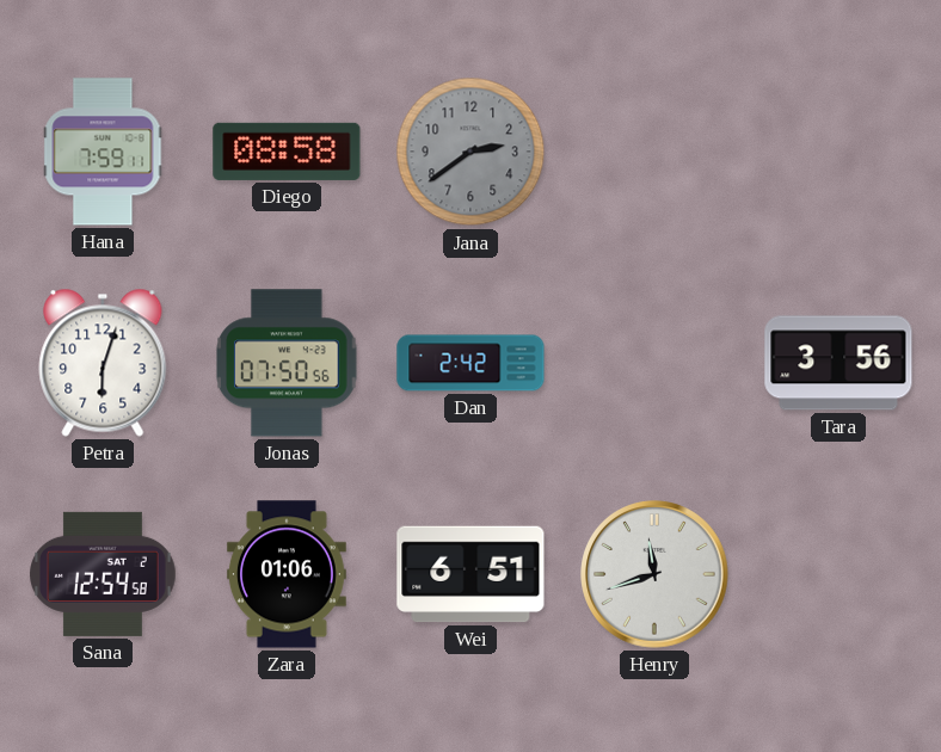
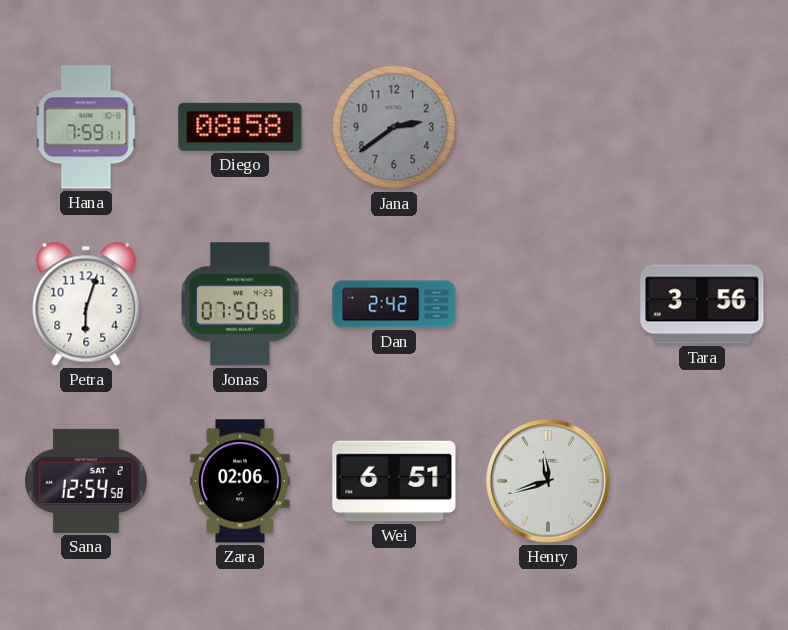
Zara: 01:06 -> 02:06
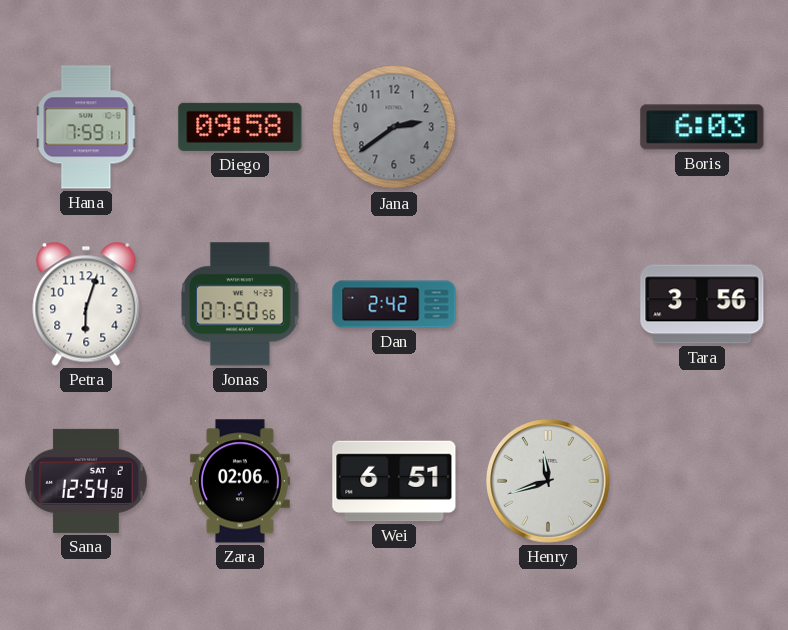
Diego: 08:58 -> 09:58
Boris: none -> 6:03
